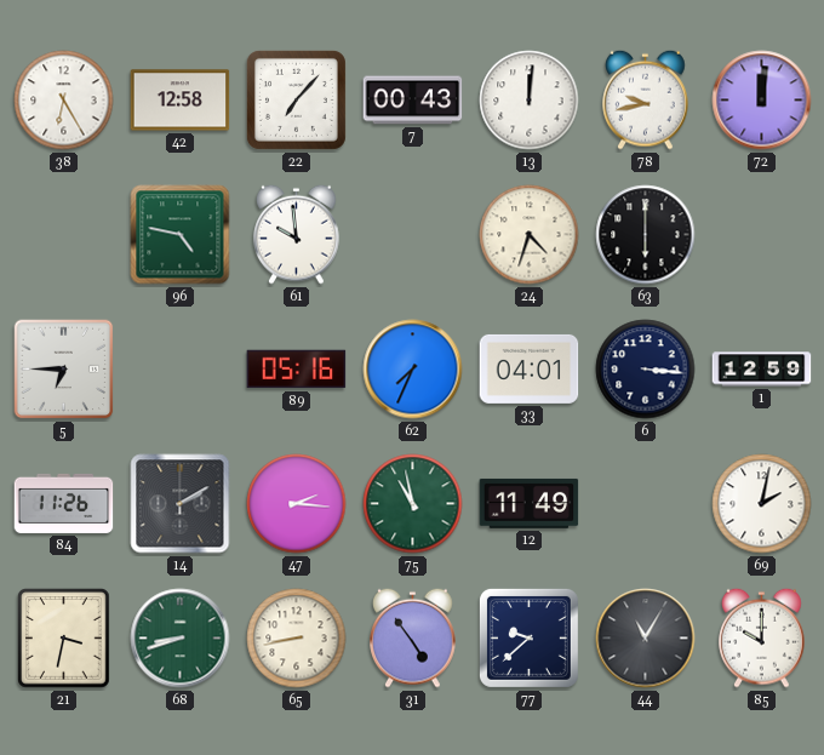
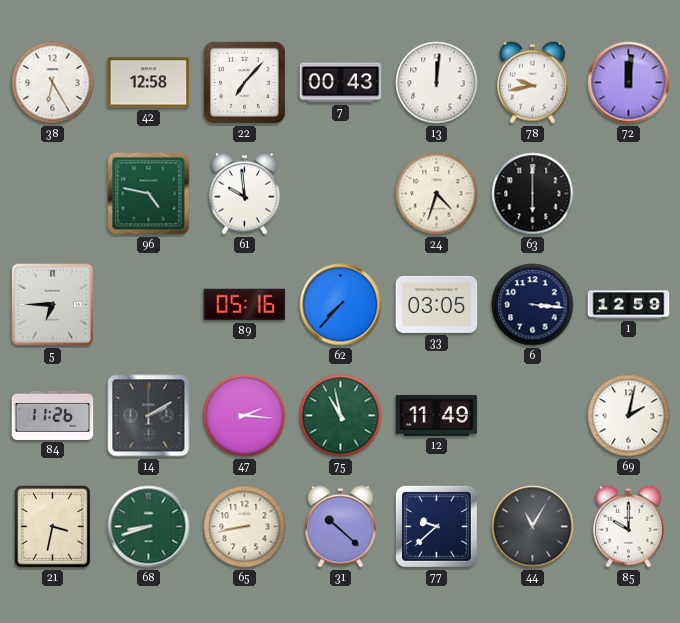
62: 7:34 -> 7:37
33: 04:01 -> 03:05
31: 4:54 -> 10:22
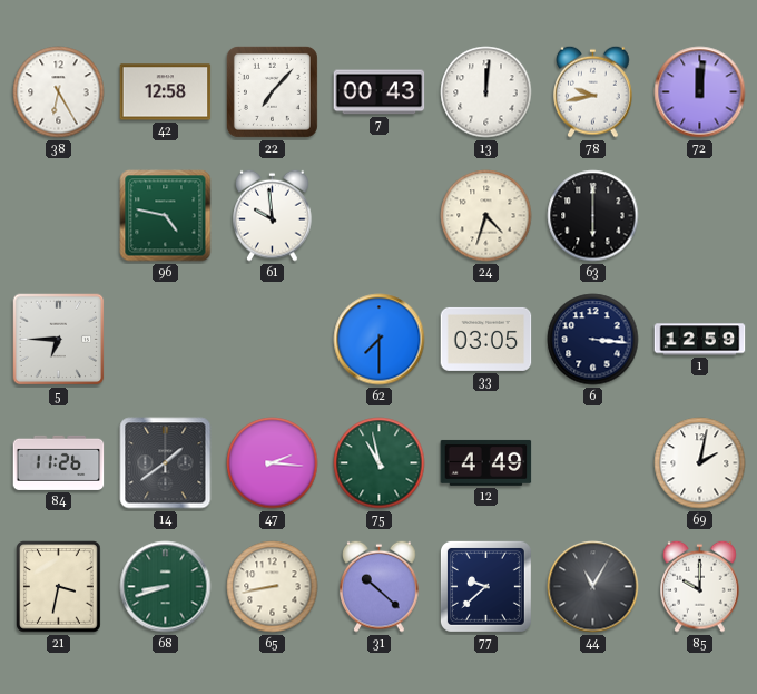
89: 05:16 -> none
62: 7:37 -> 7:30
14: 2:10 -> 1:39
12: 11:49 -> 4:49
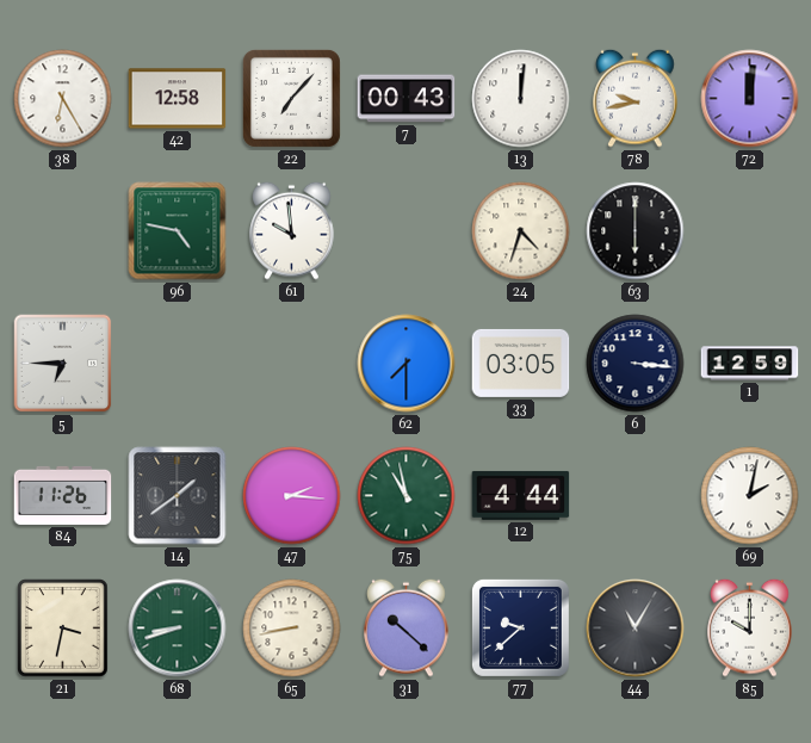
12: 4:49 -> 4:44
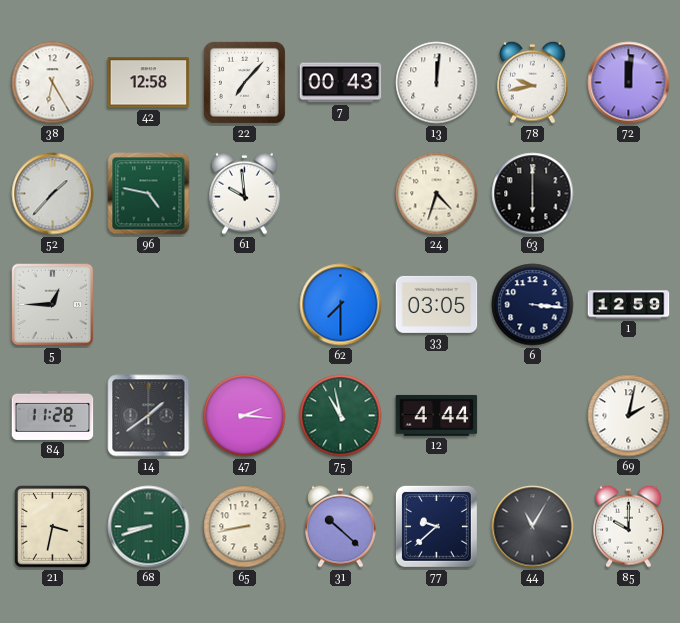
52: none -> 1:37
5: 6:45 -> 12:45
84: 11:26 -> 11:28
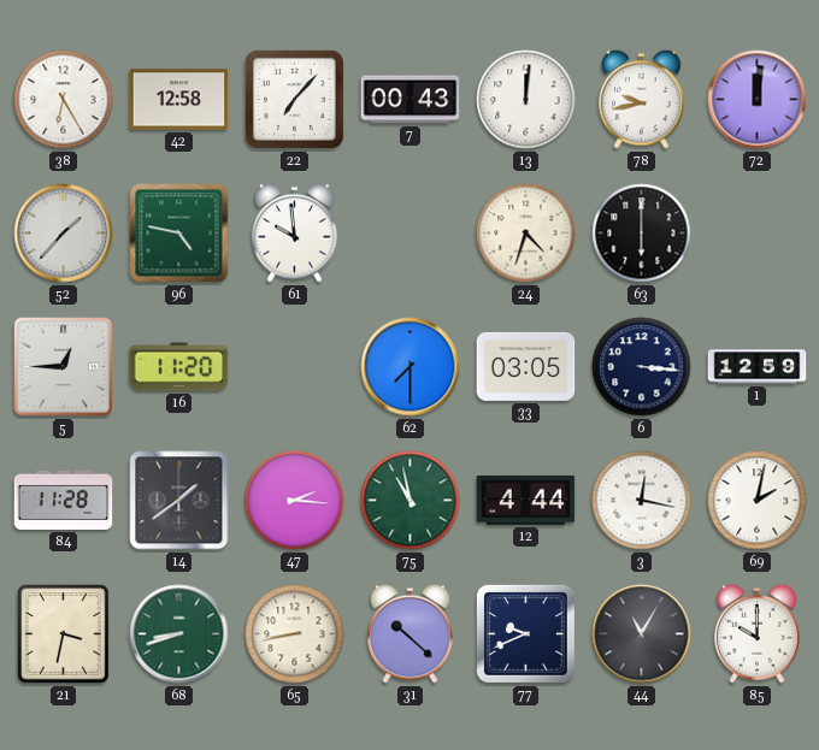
16: none -> 11:20
3: none -> 12:17
77: 9:38 -> 9:41
